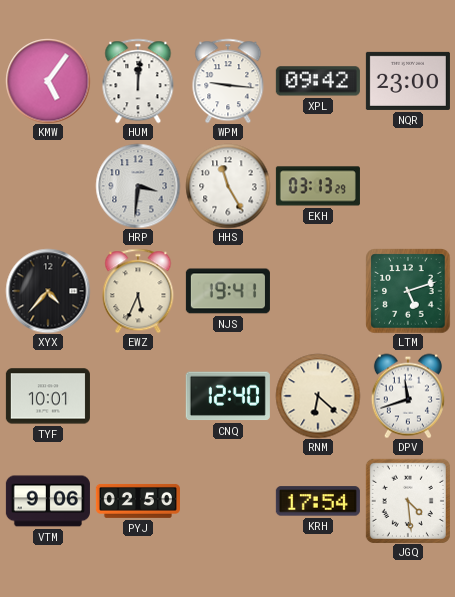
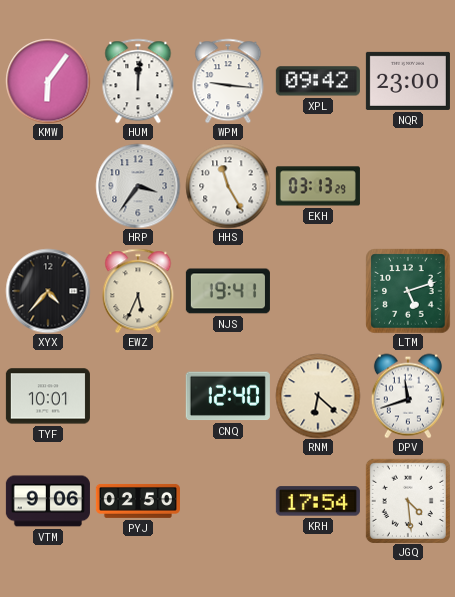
KMW: 5:06 -> 6:06
HRP: 3:31 -> 3:36
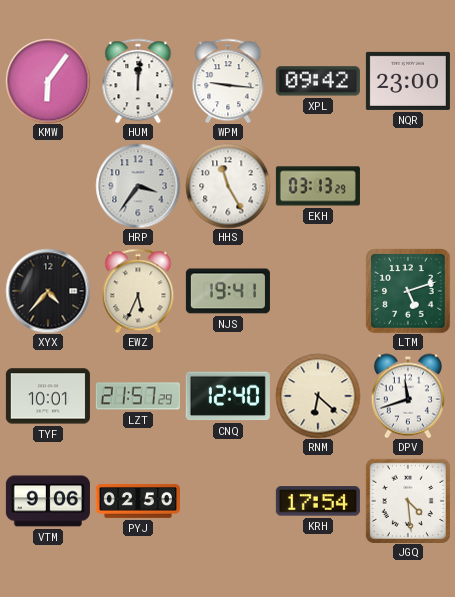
LZT: none -> 21:57
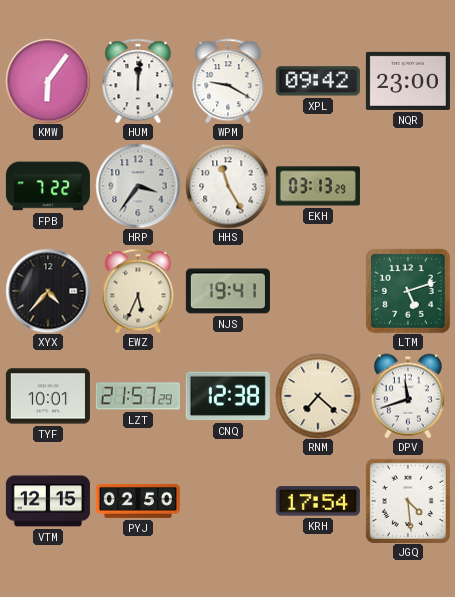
WPM: 9:16 -> 9:20
FPB: none -> 7:22
CNQ: 12:40 -> 12:38
RNM: 6:22 -> 7:22
VTM: 9:06 -> 12:15
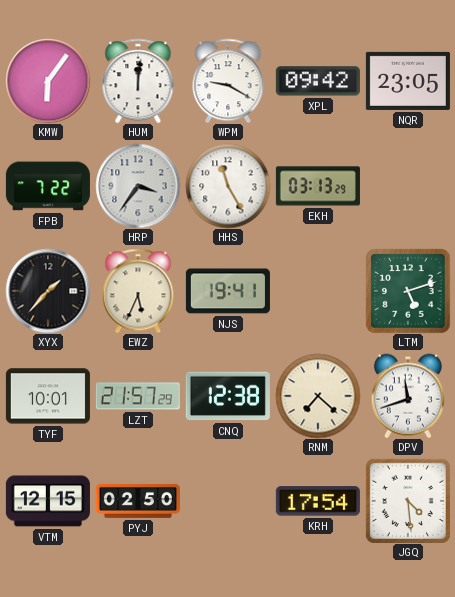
NQR: 23:00 -> 23:05
XYX: 4:37 -> 1:37
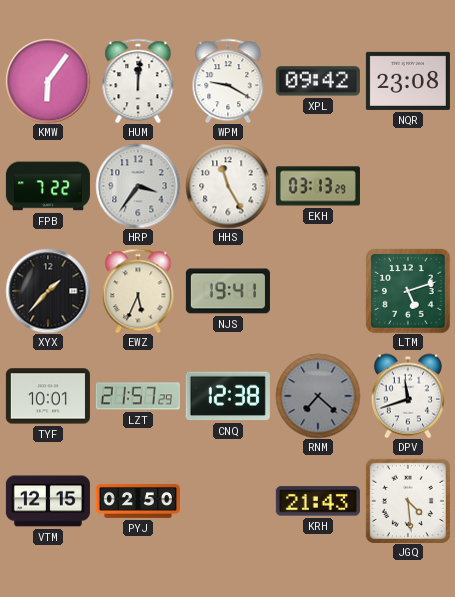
NQR: 23:05 -> 23:08
RNM dial: cream -> grey
KRH: 17:54 -> 21:43
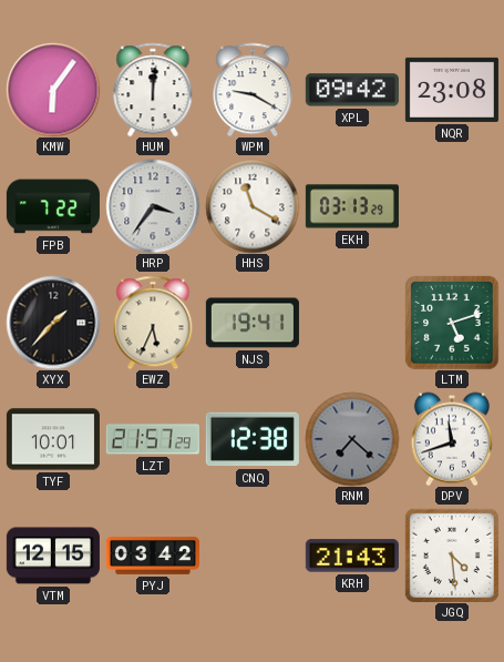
HHS: 11:25 -> 11:20
PYJ: 02:50 -> 03:42
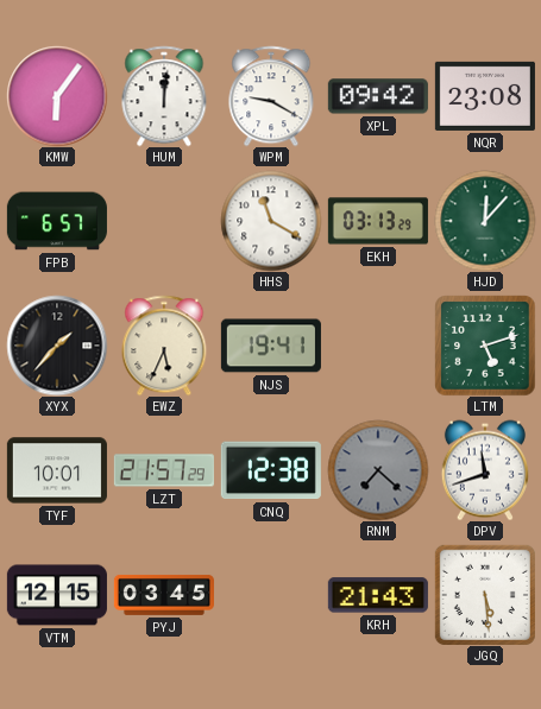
FPB: 7:22 -> 6:57
HRP: 3:36 -> none
HJD: none -> 12:07
PYJ: 03:42 -> 03:45
JGQ: 4:29 -> 5:29
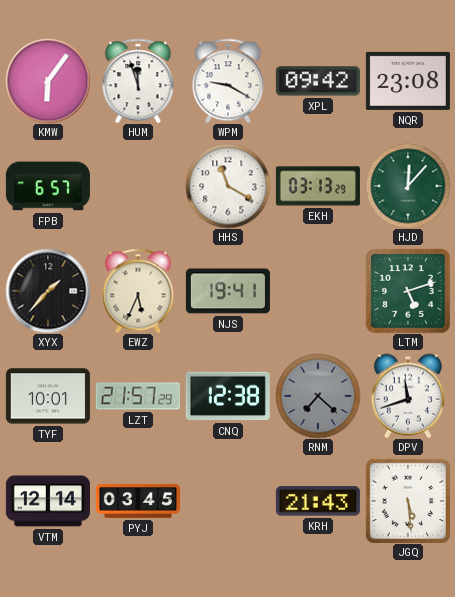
HUM: 12:01 -> 11:57
VTM: 12:15 -> 12:14
